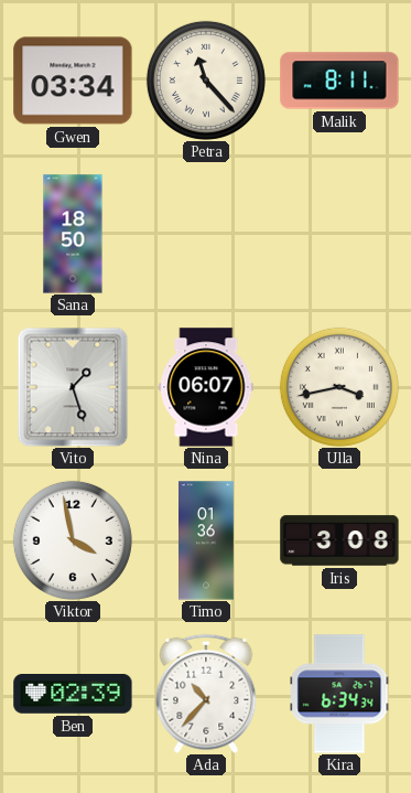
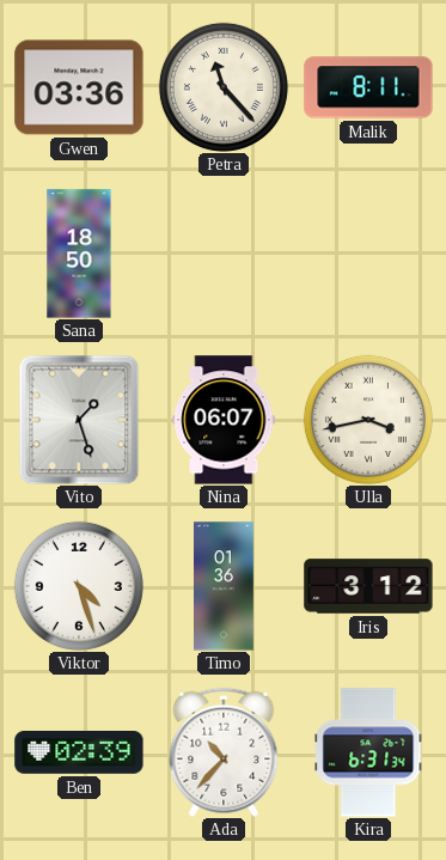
Gwen: 03:34 -> 03:36
Viktor: 3:58 -> 4:27
Iris: 3:08 -> 3:12
Kira: 6:34 -> 6:31
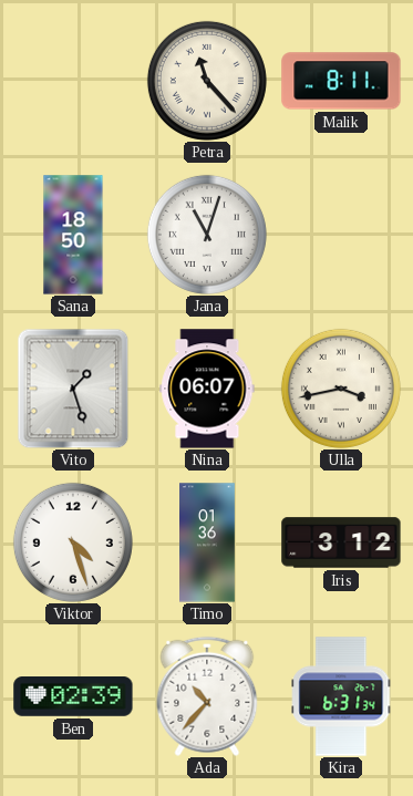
Gwen: 03:36 -> none
Jana: none -> 11:03
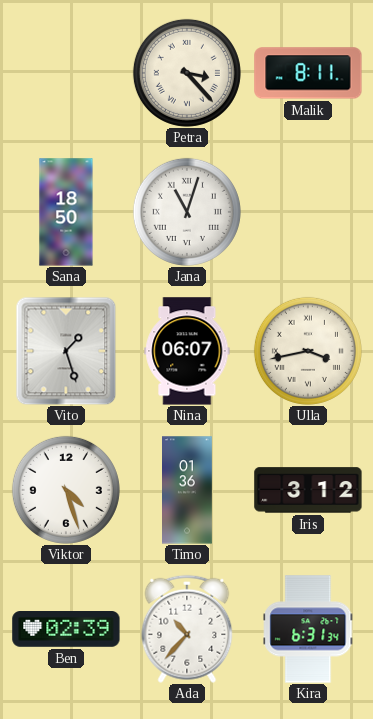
Petra: 11:23 -> 3:23
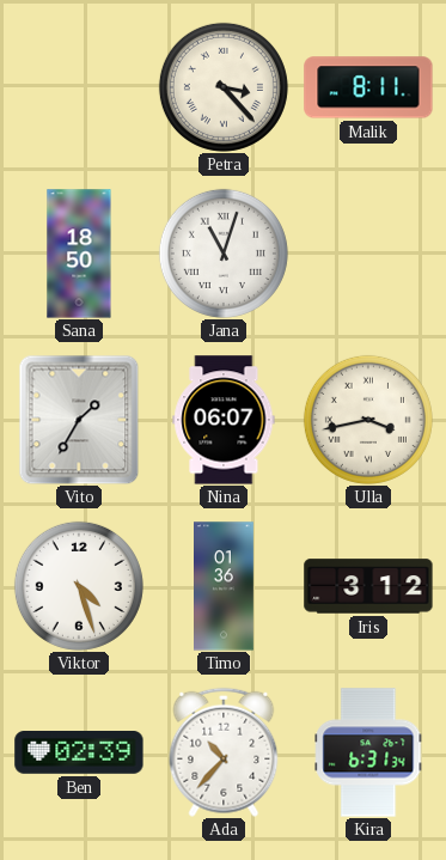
Vito: 1:27 -> 1:35
